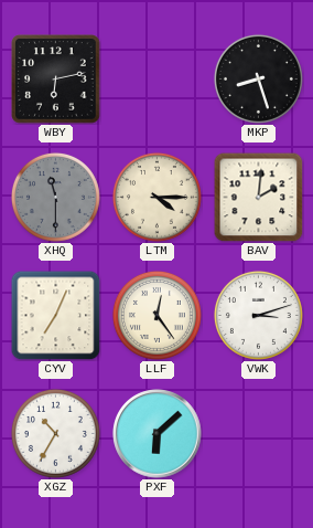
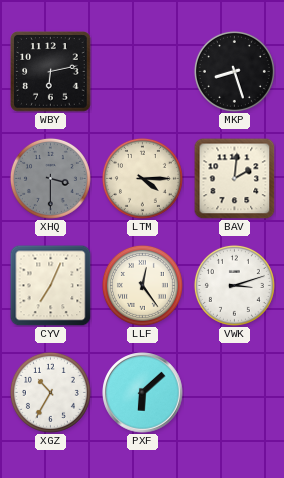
XHQ: 11:30 -> 3:30
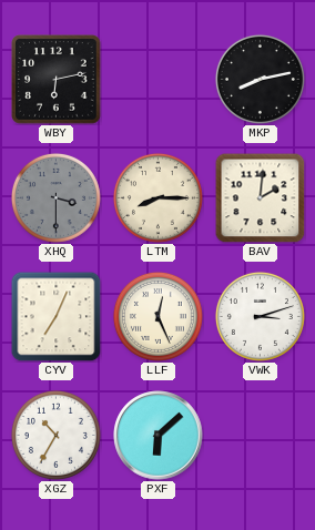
MKP: 8:27 -> 8:13
LTM: 4:15 -> 8:15
LLF: 12:24 -> 12:26
